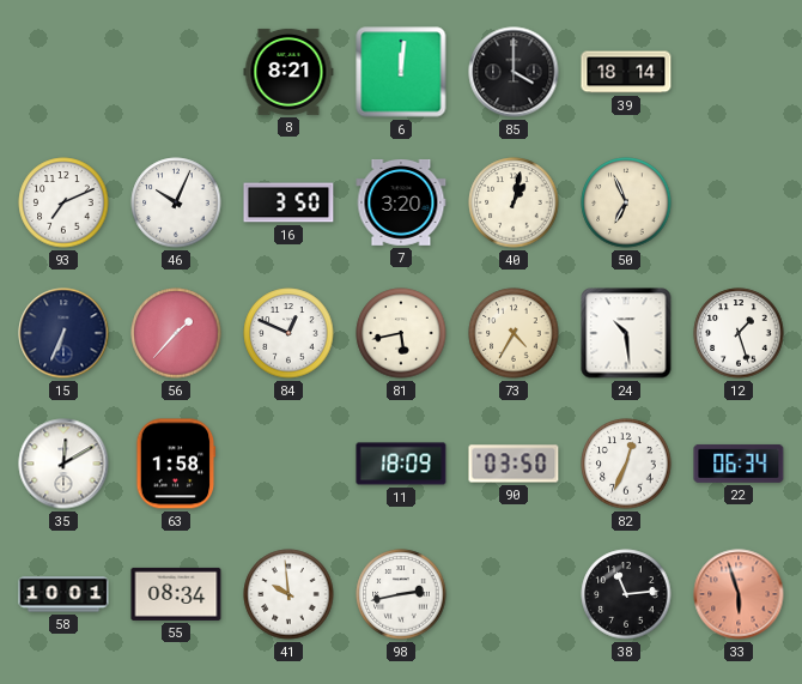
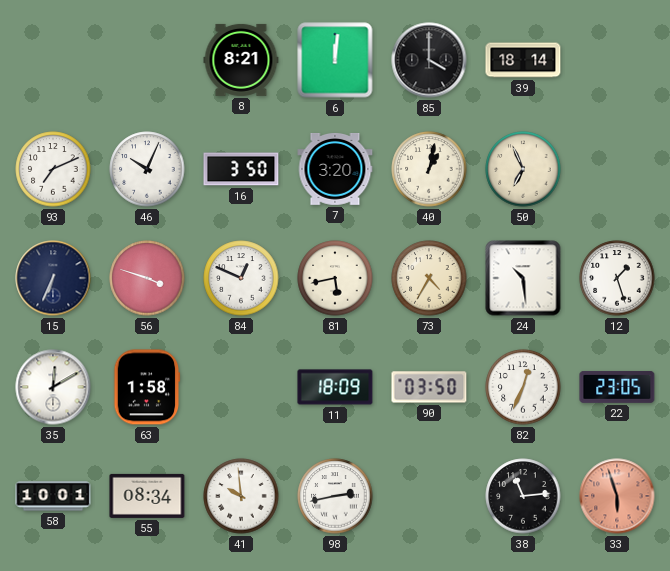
56: 1:37 -> 3:48
22: 06:34 -> 23:05
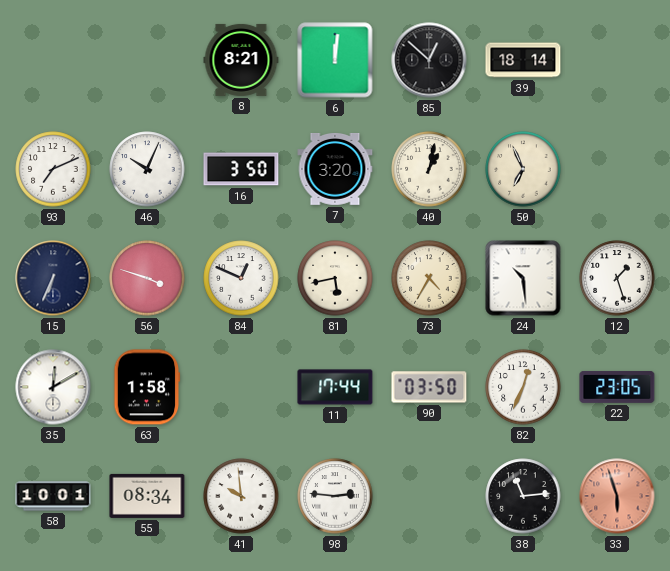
85: 4:00 -> 12:52
11: 18:09 -> 17:44
98: 2:43 -> 2:46
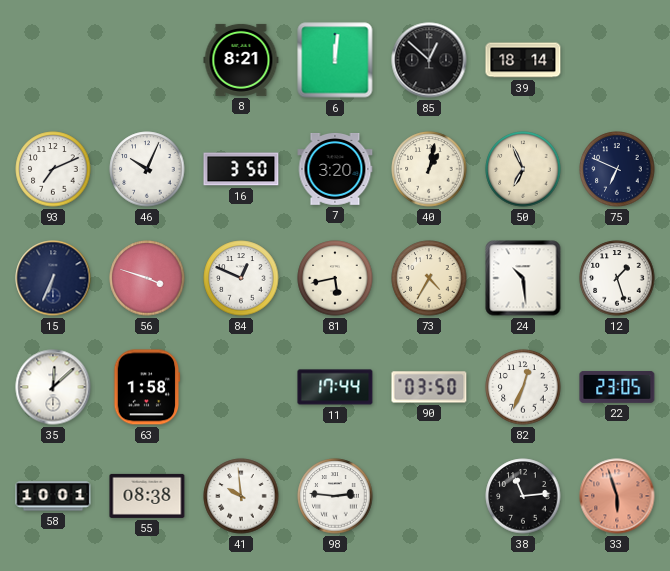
75: none -> 6:49
35: 12:10 -> 12:08
55: 08:34 -> 08:38
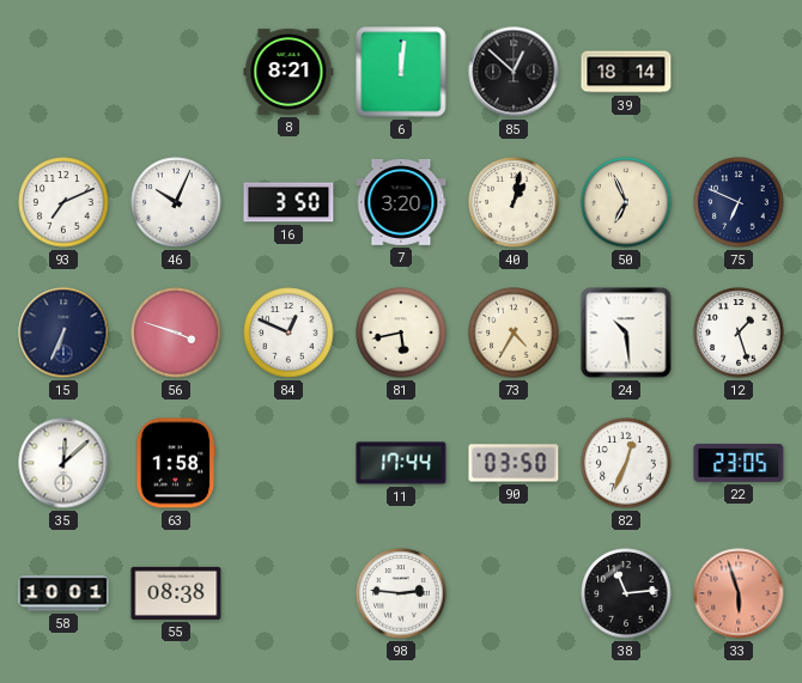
41: 9:59 -> none
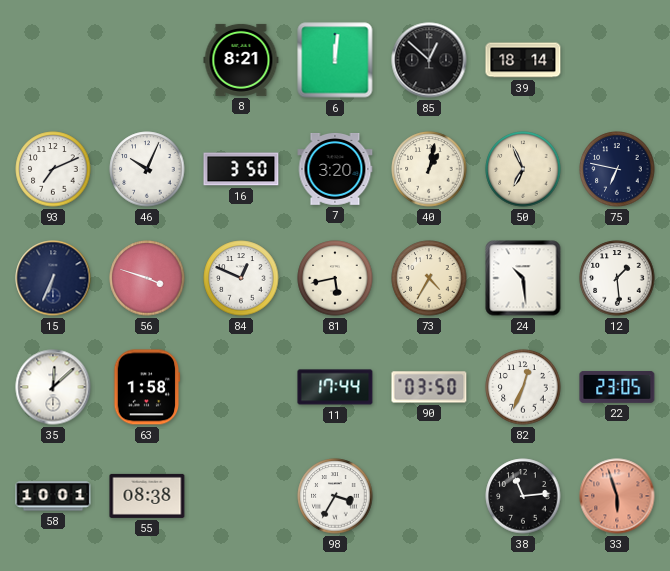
75: 6:49 -> 6:47
12: 1:27 -> 1:29
98: 2:46 -> 3:35
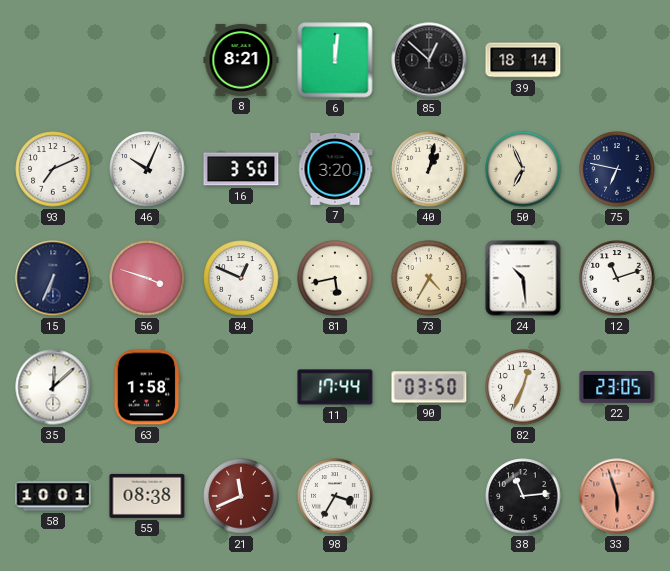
12: 1:29 -> 11:12
21: none -> 11:41
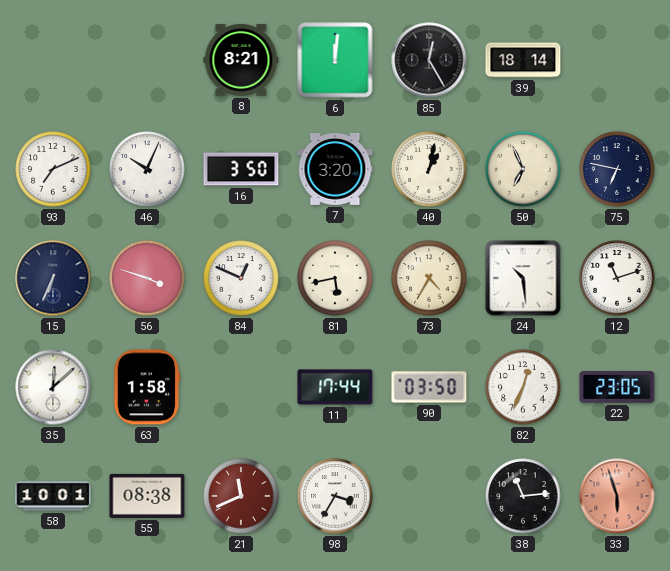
85: 12:52 -> 12:25
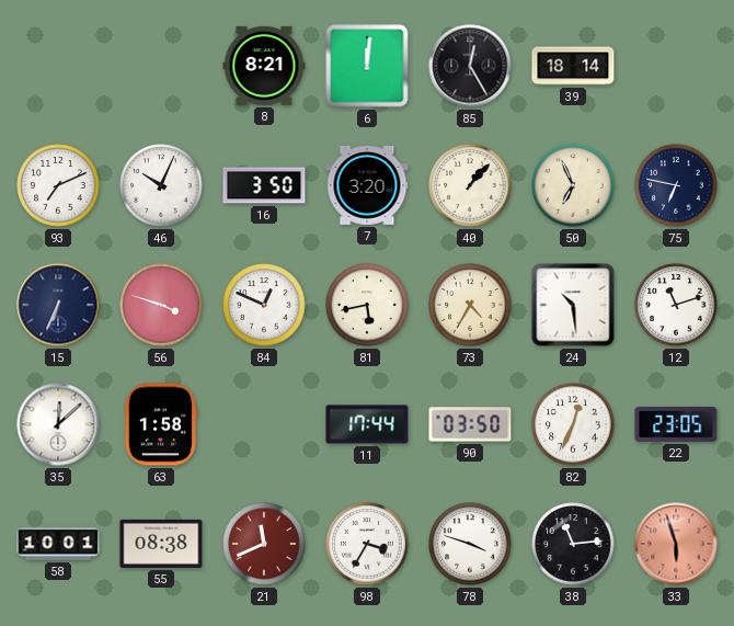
40: 1:02 -> 1:07
78: none -> 3:48
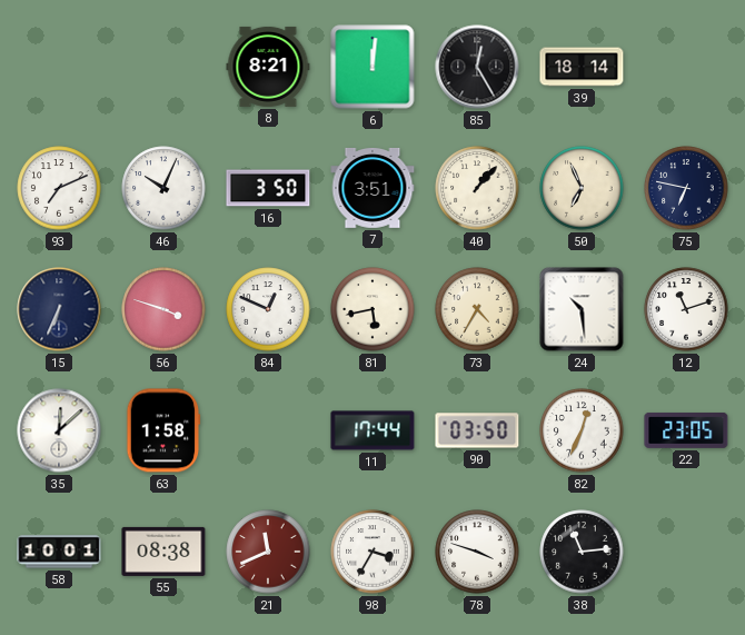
7: 3:20 -> 3:51
33: 5:57 -> none
